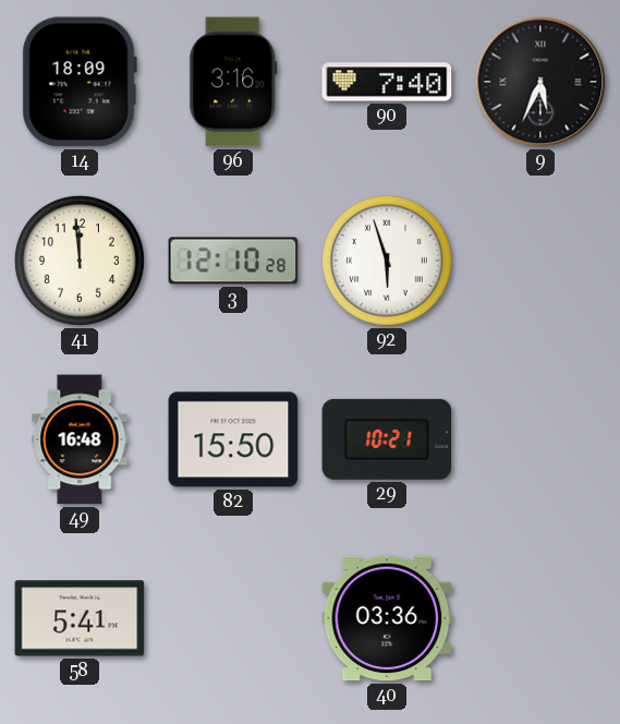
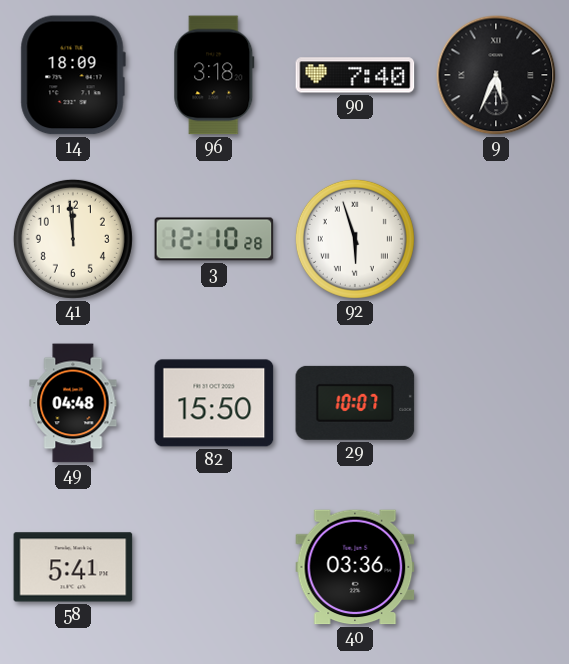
96: 3:16 -> 3:18
49: 16:48 -> 04:48
29: 10:21 -> 10:07
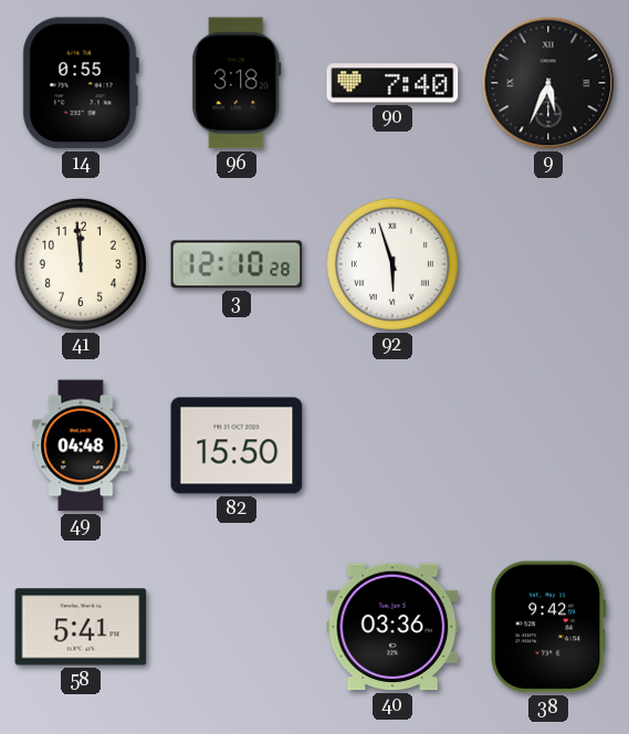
14: 18:09 -> 0:55
29: 10:07 -> none
38: none -> 9:42
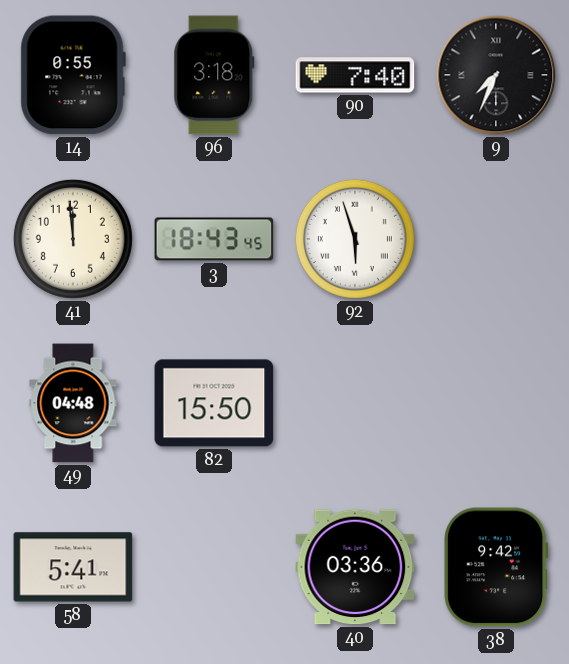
9: 5:34 -> 7:34
3: 12:10 -> 18:43
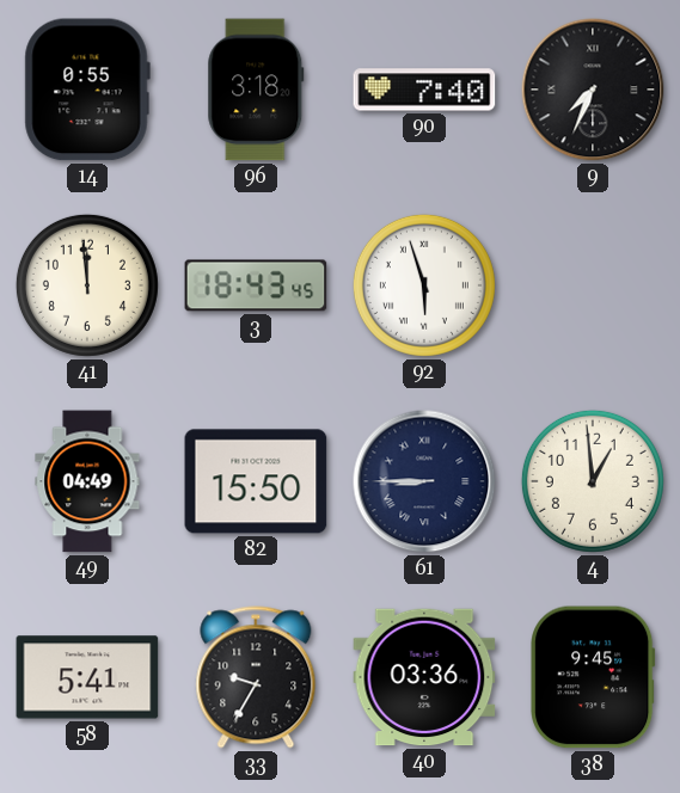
49: 04:48 -> 04:49
61: none -> 8:45
4: none -> 12:59
33: none -> 9:35
38: 9:42 -> 9:45
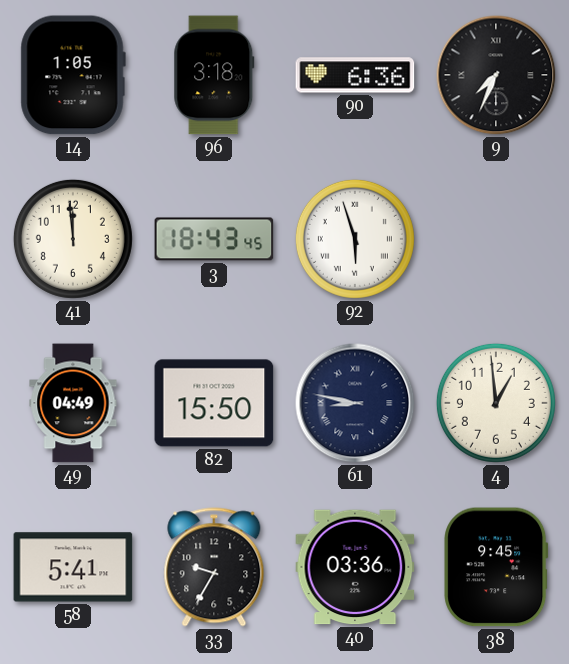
14: 0:55 -> 1:05
90: 7:40 -> 6:36
61: 8:45 -> 8:47
